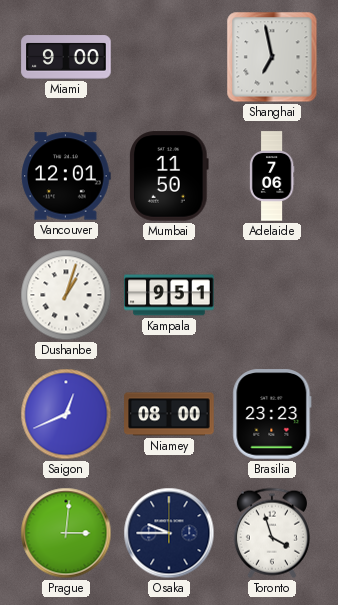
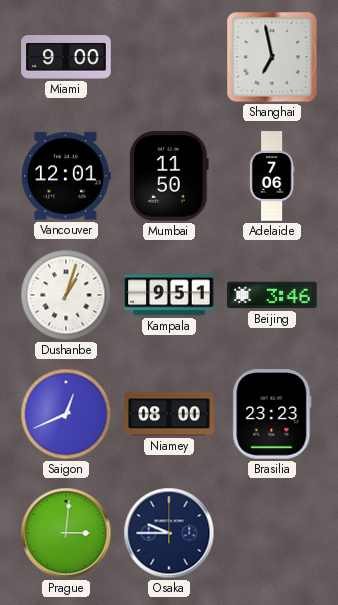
Beijing: none -> 3:46
Toronto: 3:57 -> none
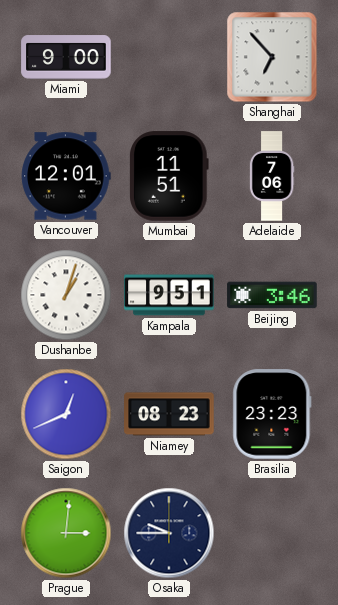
Shanghai: 6:58 -> 6:53
Mumbai: 11:50 -> 11:51
Niamey: 08:00 -> 08:23
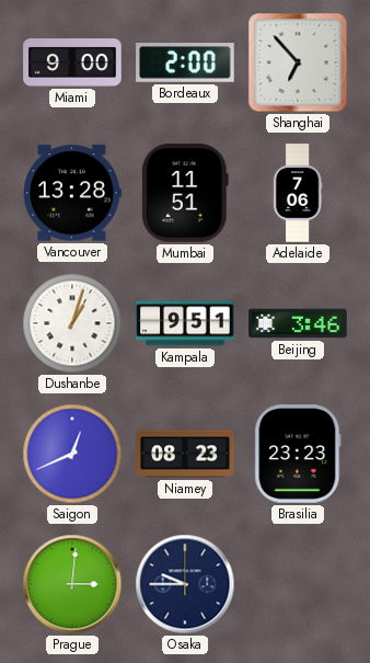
Bordeaux: none -> 2:00
Vancouver: 12:01 -> 13:28
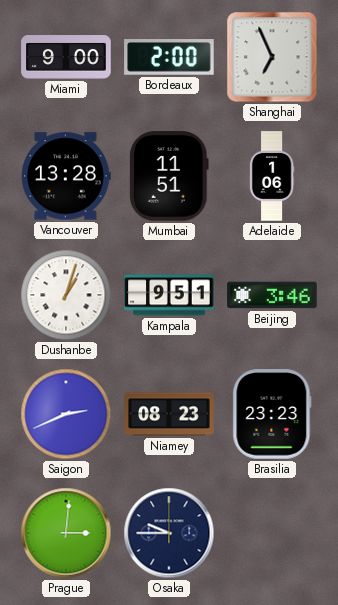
Shanghai: 6:53 -> 6:56
Adelaide: 7:06 -> 1:06
Saigon: 12:41 -> 2:41
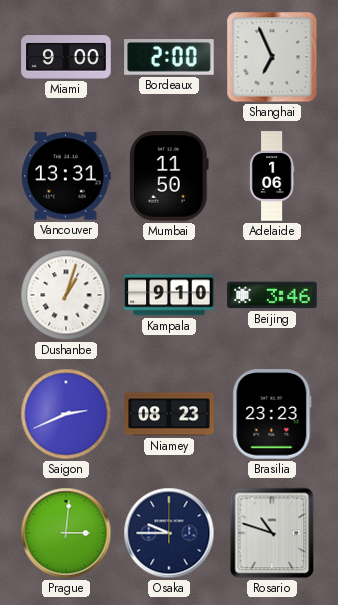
Vancouver: 13:28 -> 13:31
Mumbai: 11:51 -> 11:50
Kampala: 9:51 -> 9:10
Rosario: none -> 10:48
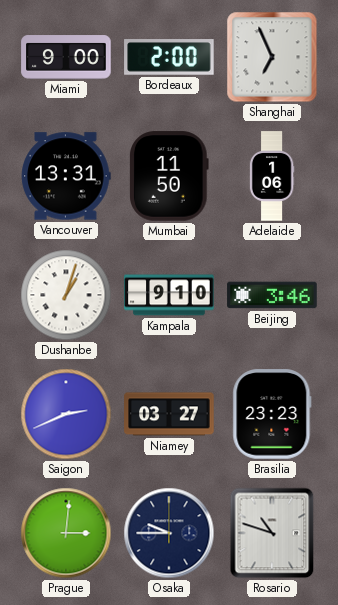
Niamey: 08:23 -> 03:27
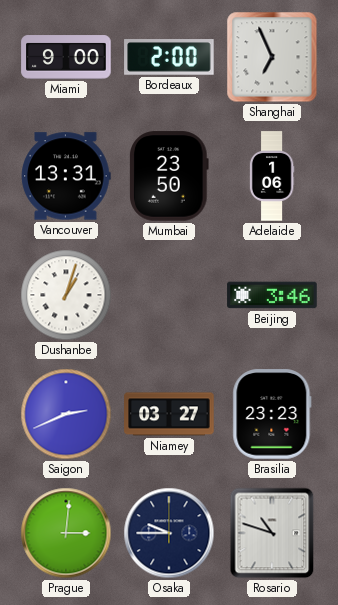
Mumbai: 11:50 -> 23:50
Kampala: 9:10 -> none
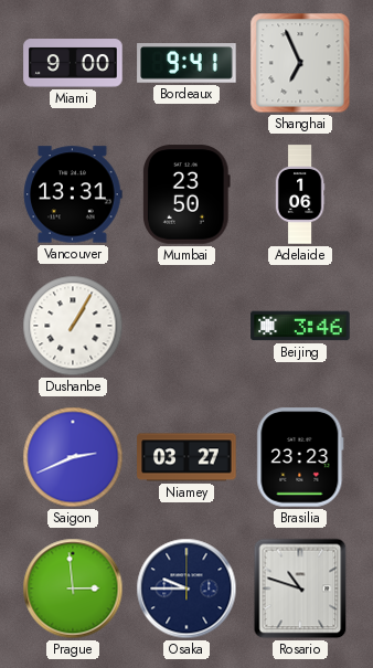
Bordeaux: 2:00 -> 9:41
Dushanbe: 1:03 -> 1:05
Prague: 3:01 -> 2:59
